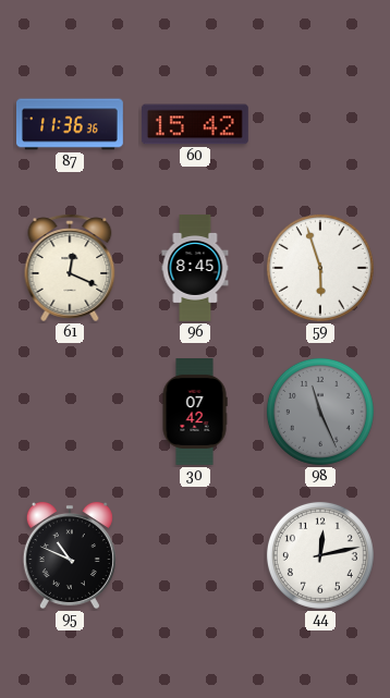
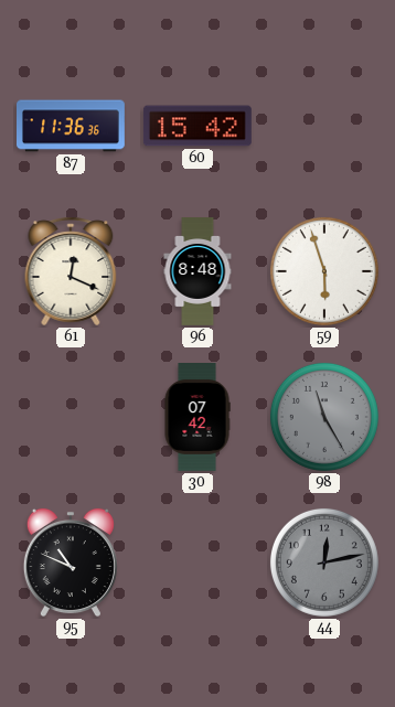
96: 8:45 -> 8:48
98: 11:26 -> 11:25
44 dial: white -> grey
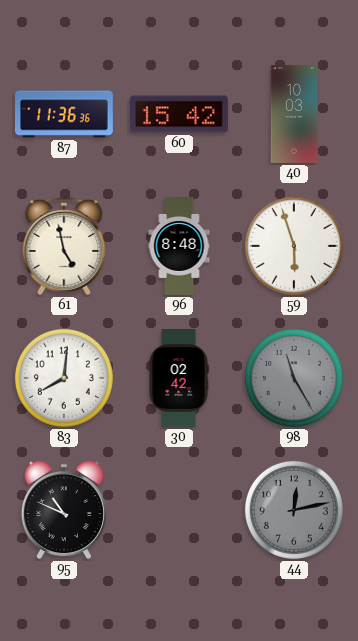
40: none -> 10:03
61: 12:19 -> 4:58
83: none -> 8:01
30: 07:42 -> 02:42
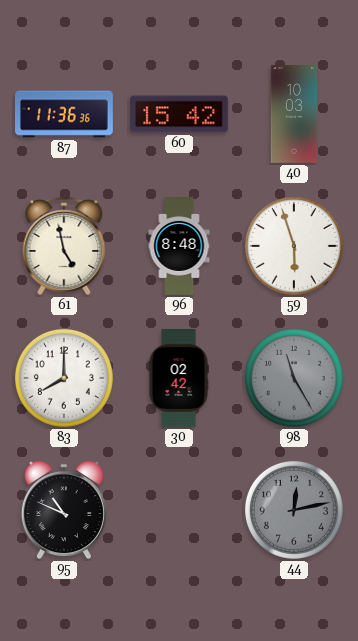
83: 8:01 -> 8:00
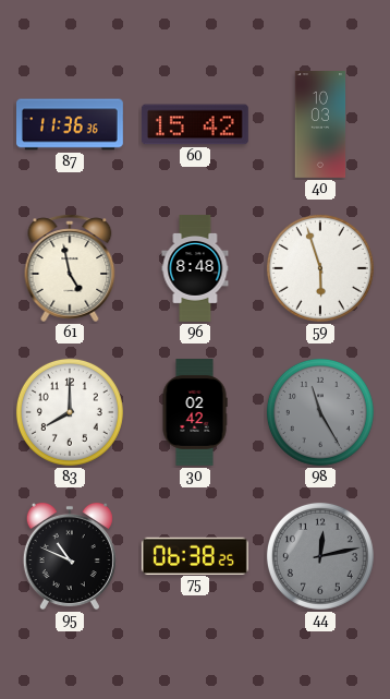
75: none -> 06:38
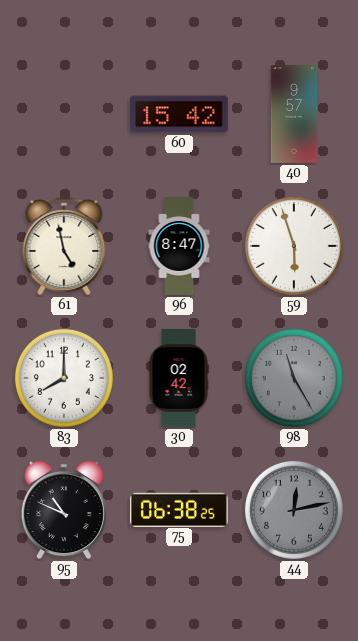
87: 11:36 -> none
40: 10:03 -> 9:57
96: 8:48 -> 8:47
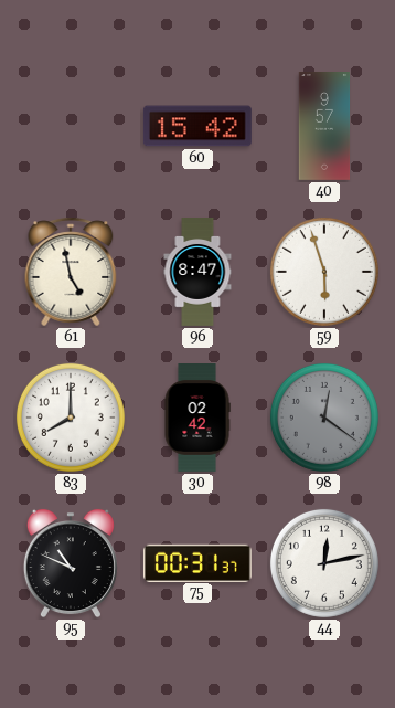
98: 11:25 -> 12:21
75: 06:38 -> 00:31
44 dial: grey -> white
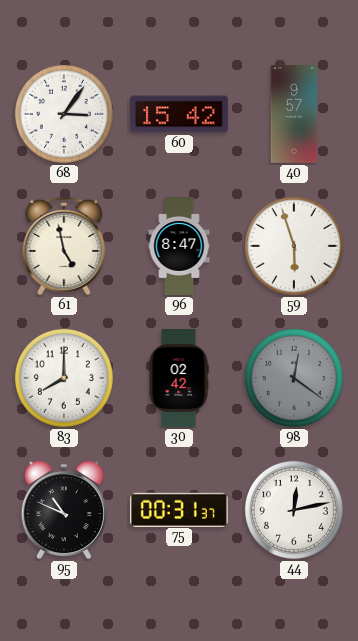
68: none -> 3:06
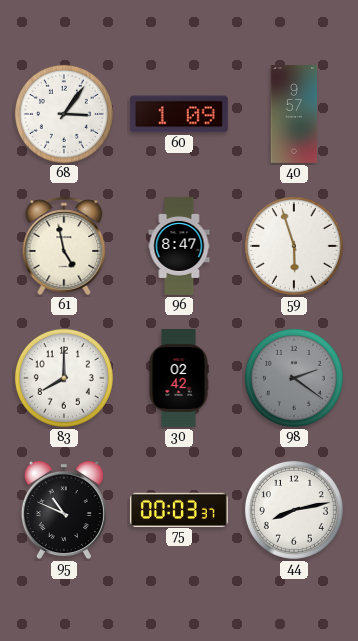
60: 15:42 -> 1:09
98: 12:21 -> 2:21
75: 00:31 -> 00:03
44: 12:13 -> 8:13
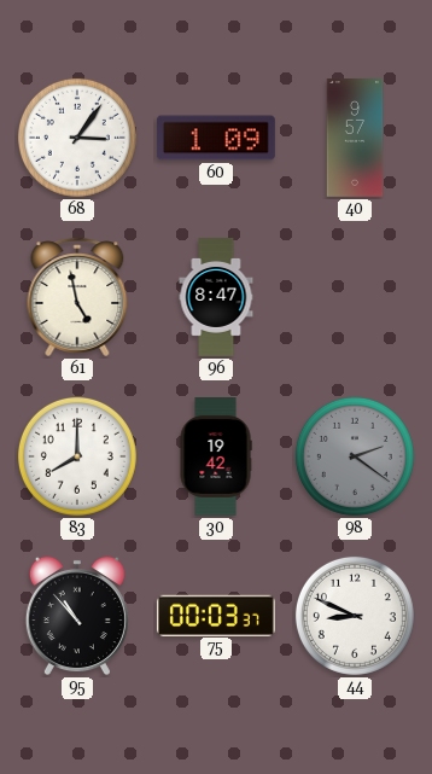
59: 5:57 -> none
30: 02:42 -> 19:42
95: 10:49 -> 10:53
44: 8:13 -> 8:49
